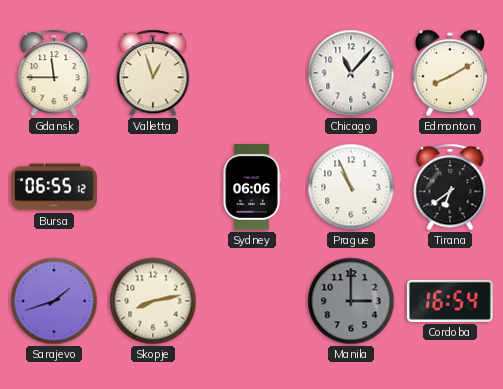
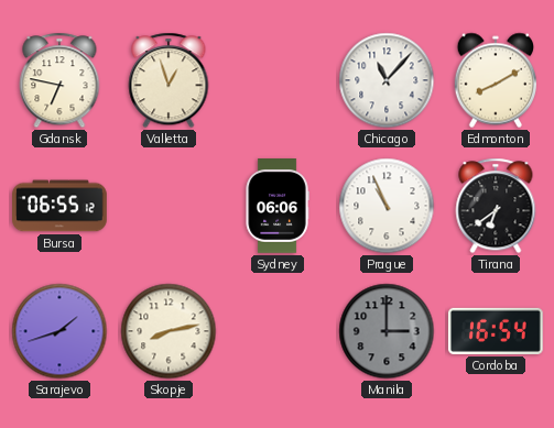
Gdansk: 11:45 -> 6:47
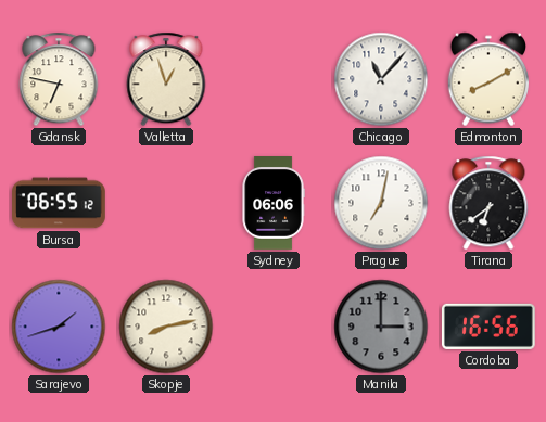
Prague: 10:56 -> 7:02
Cordoba: 16:54 -> 16:56
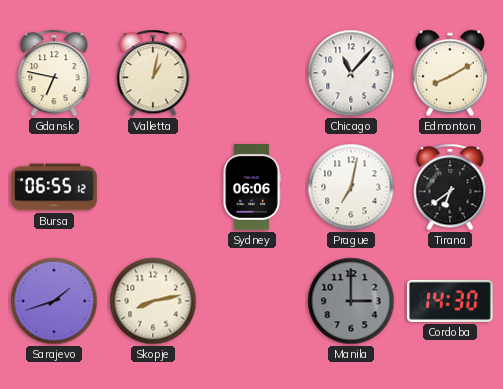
Valletta: 12:57 -> 1:02
Cordoba: 16:56 -> 14:30
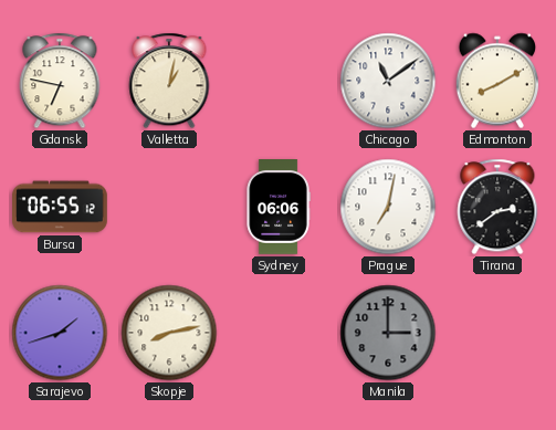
Chicago: 11:07 -> 11:09
Tirana: 6:39 -> 2:39
Cordoba: 14:30 -> none
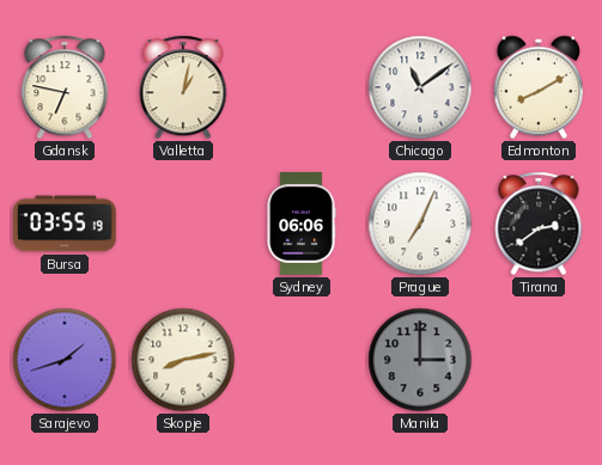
Bursa: 06:55 -> 03:55
Prague: 7:02 -> 7:04
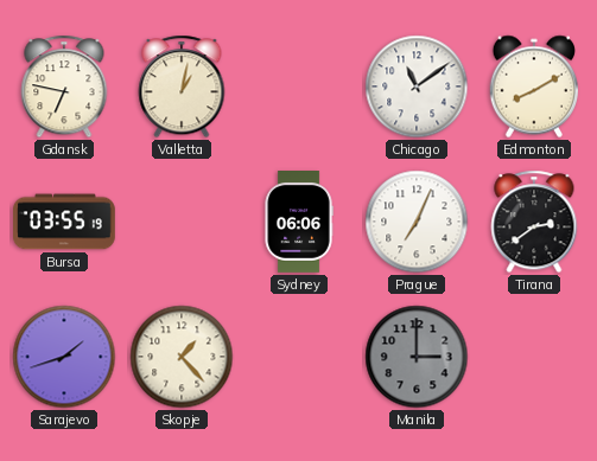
Skopje: 8:13 -> 1:23
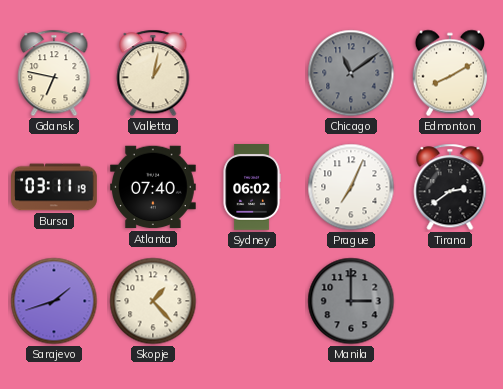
Chicago dial: white -> grey
Bursa: 03:55 -> 03:11
Atlanta: none -> 07:40
Sydney: 06:06 -> 06:02
